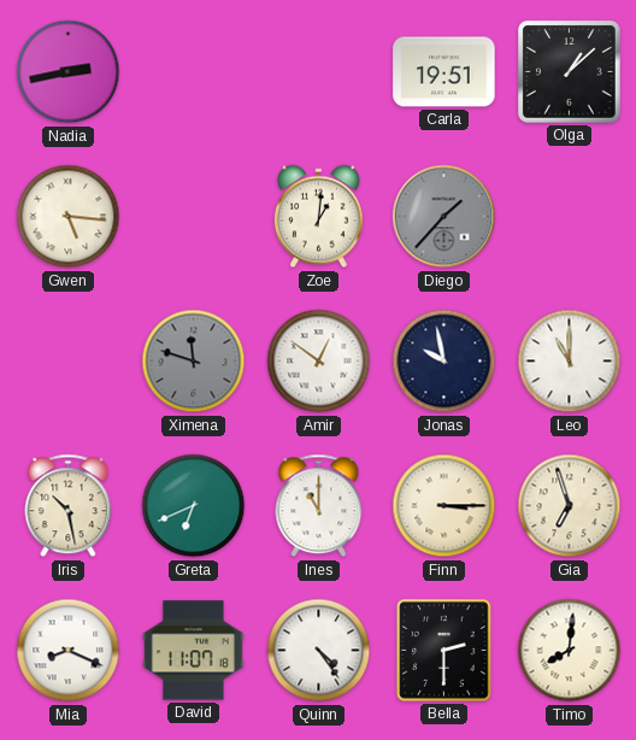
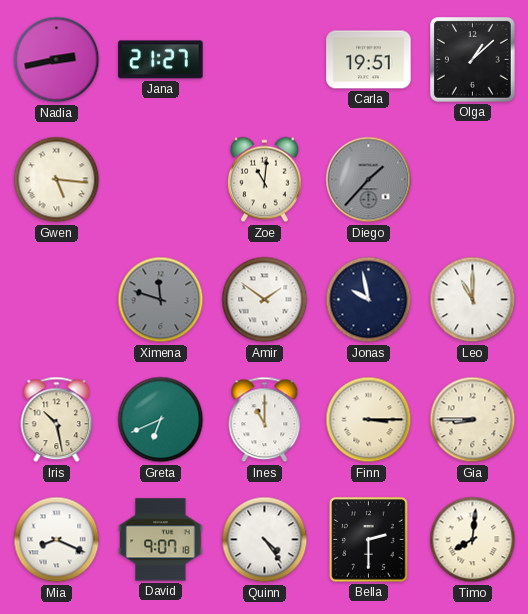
Jana: none -> 21:27
Zoe: 1:01 -> 11:01
Amir: 12:51 -> 1:51
Gia: 6:57 -> 8:45
David: 11:07 -> 9:07
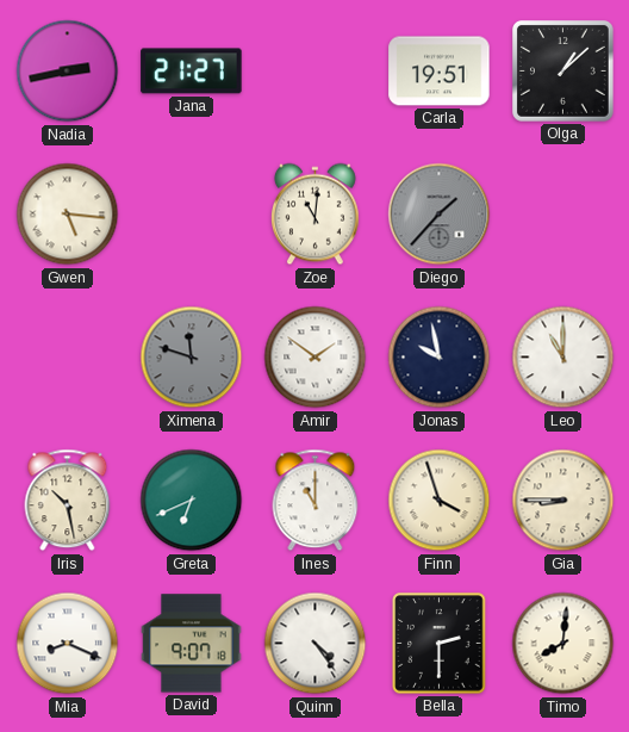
Finn: 3:15 -> 3:57
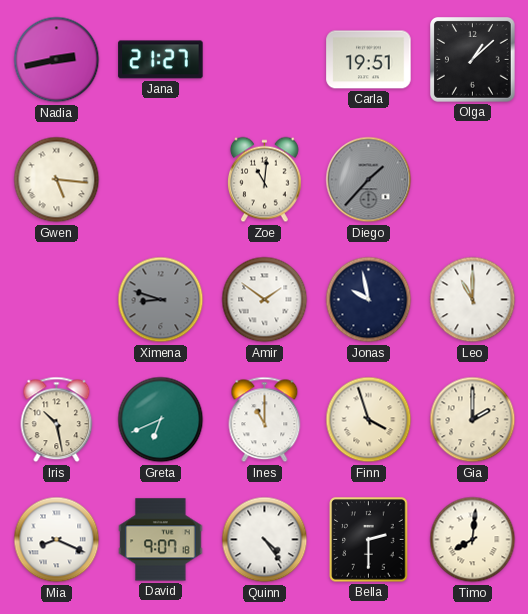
Ximena: 11:48 -> 8:48
Gia: 8:45 -> 2:00
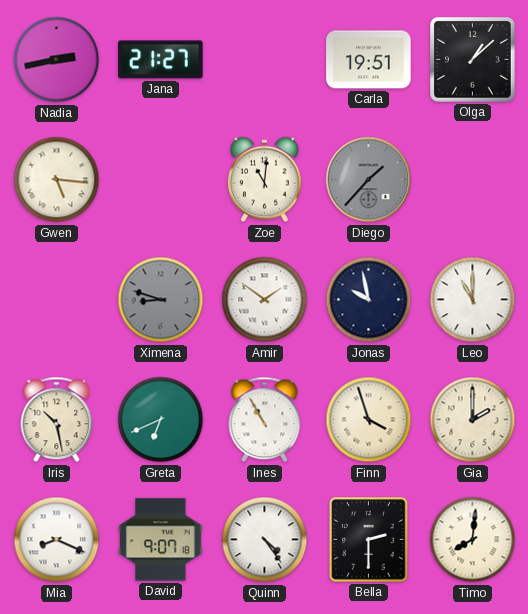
Ines: 11:00 -> 10:55
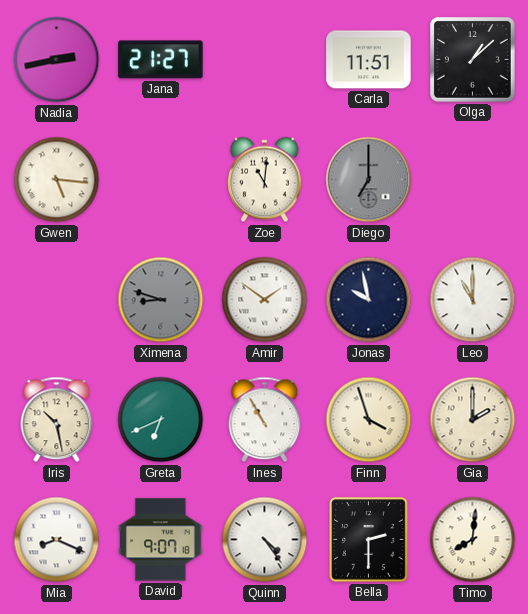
Carla: 19:51 -> 11:51
Diego: 1:37 -> 7:00
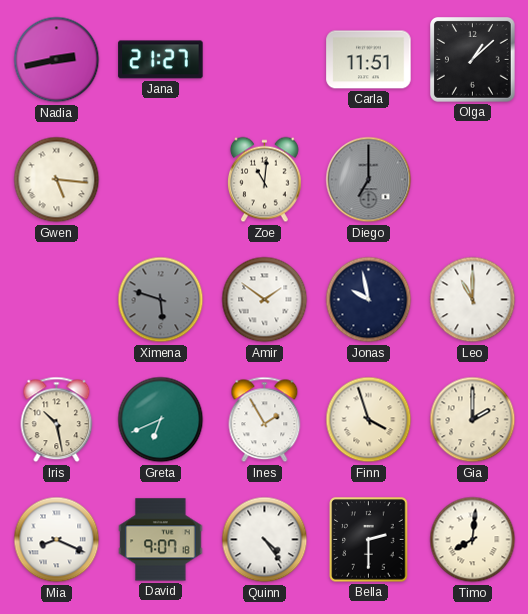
Ximena: 8:48 -> 5:48
Ines: 10:55 -> 1:55
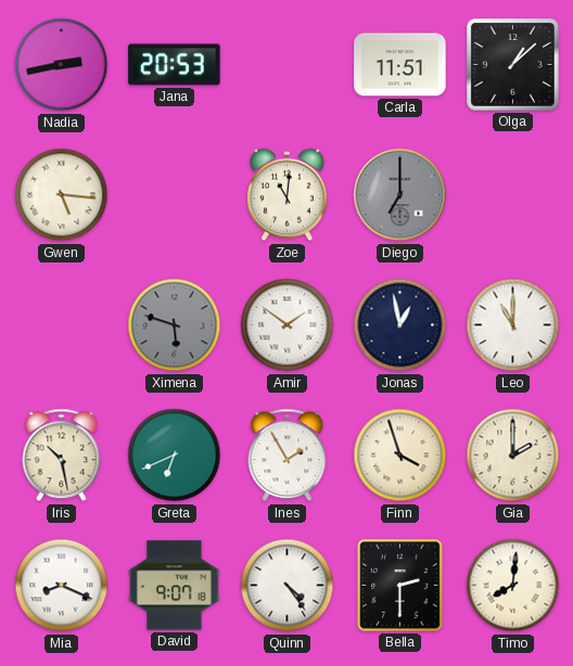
Jana: 21:27 -> 20:53
Jonas: 9:58 -> 12:58
